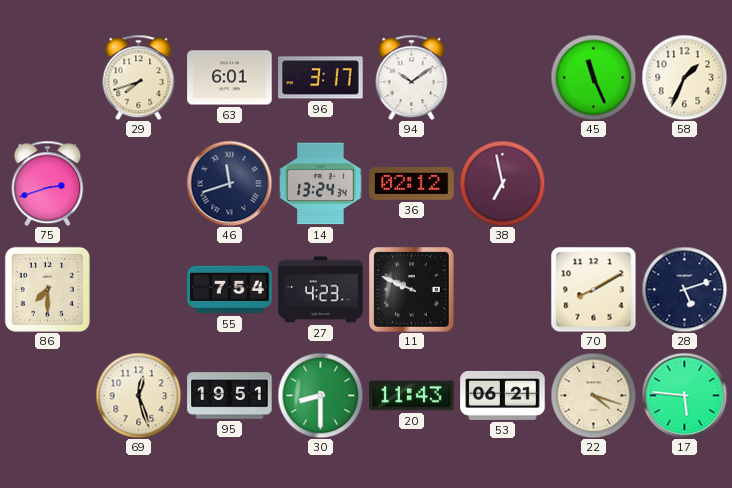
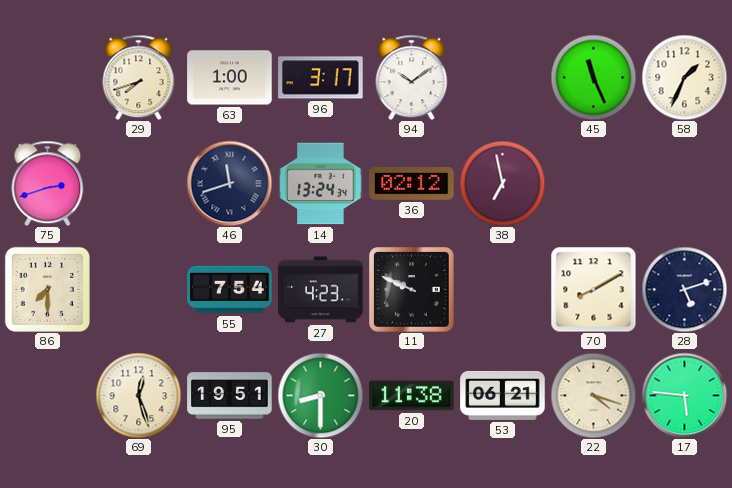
63: 6:01 -> 1:00
20: 11:43 -> 11:38
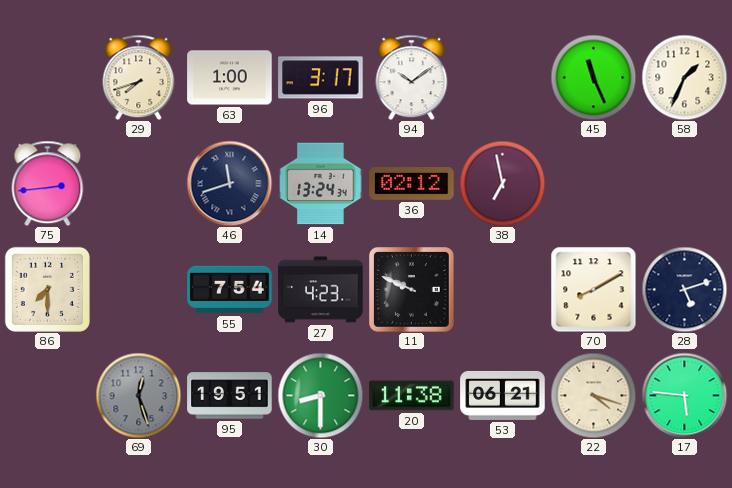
75: 2:42 -> 2:44
69 dial: cream -> grey
